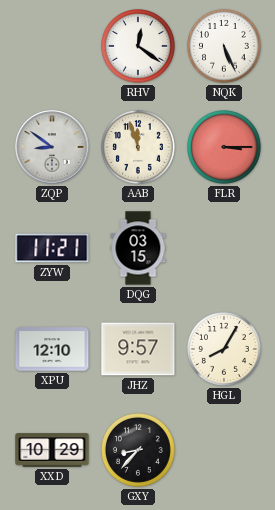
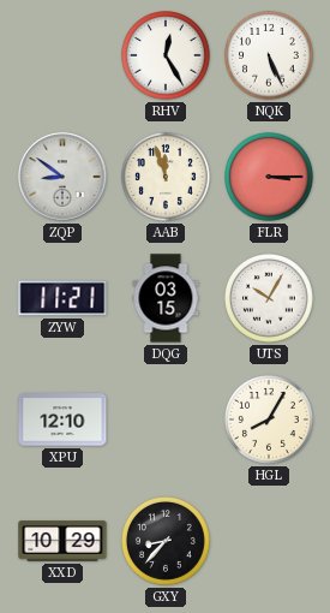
RHV: 12:21 -> 12:25
UTS: none -> 10:05
JHZ: 9:57 -> none
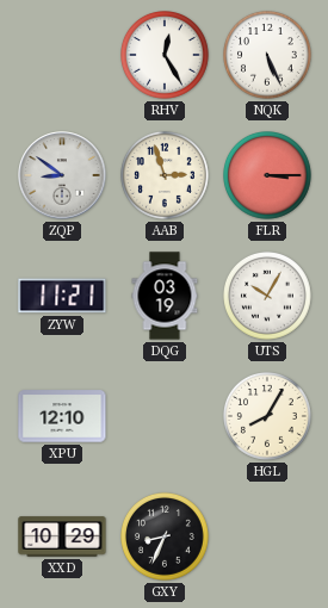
AAB: 11:57 -> 2:57
DQG: 03:15 -> 03:19
GXY: 8:37 -> 8:34
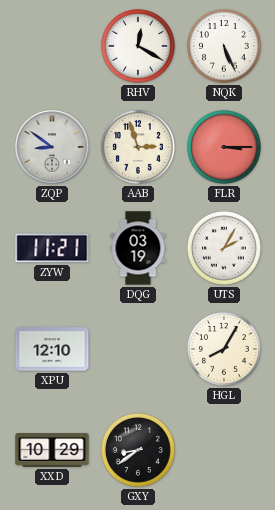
RHV: 12:25 -> 12:20
UTS: 10:05 -> 2:05
GXY: 8:34 -> 8:39
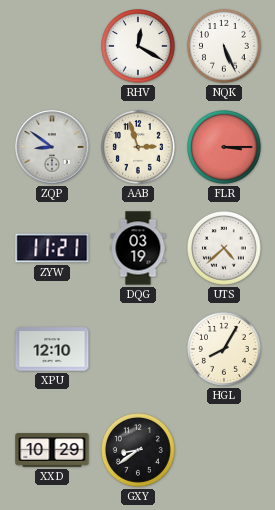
UTS: 2:05 -> 4:38
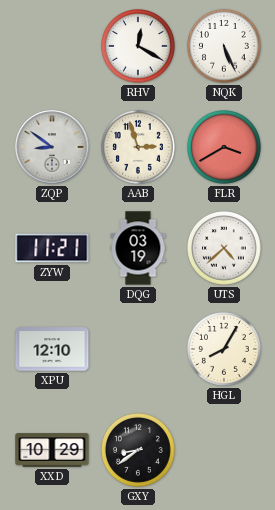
FLR: 3:15 -> 3:40
